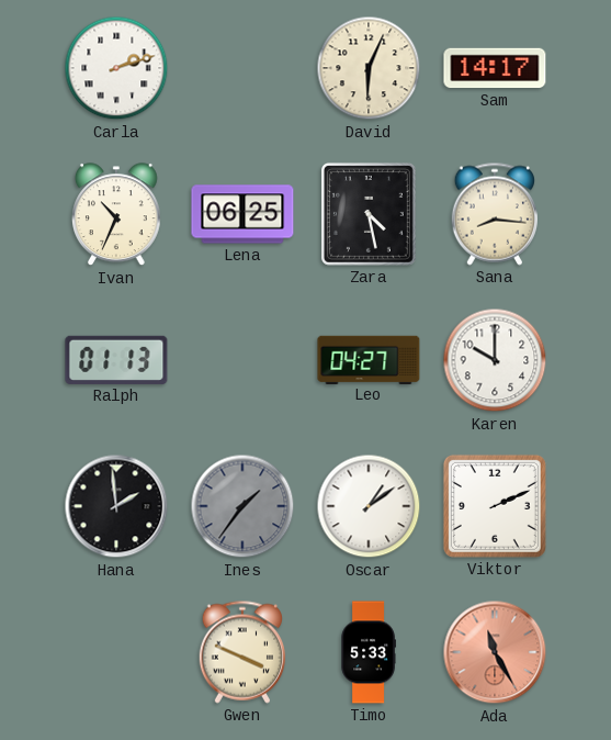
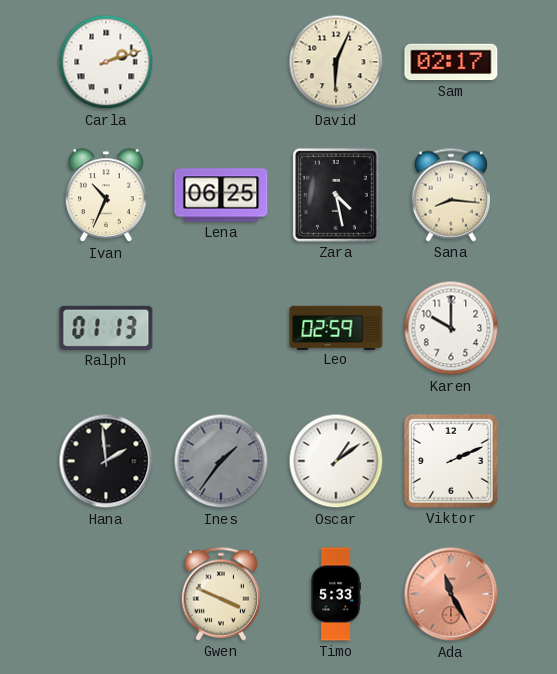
Sam: 14:17 -> 02:17
Leo: 04:27 -> 02:59
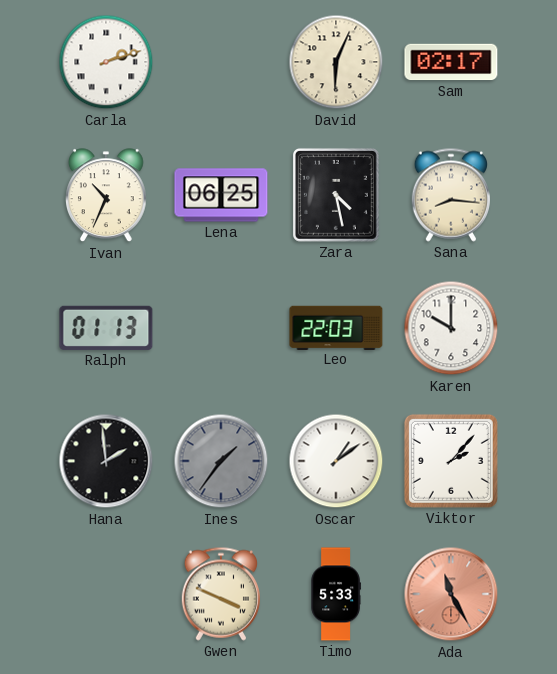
Leo: 02:59 -> 22:03
Viktor: 2:11 -> 2:07
